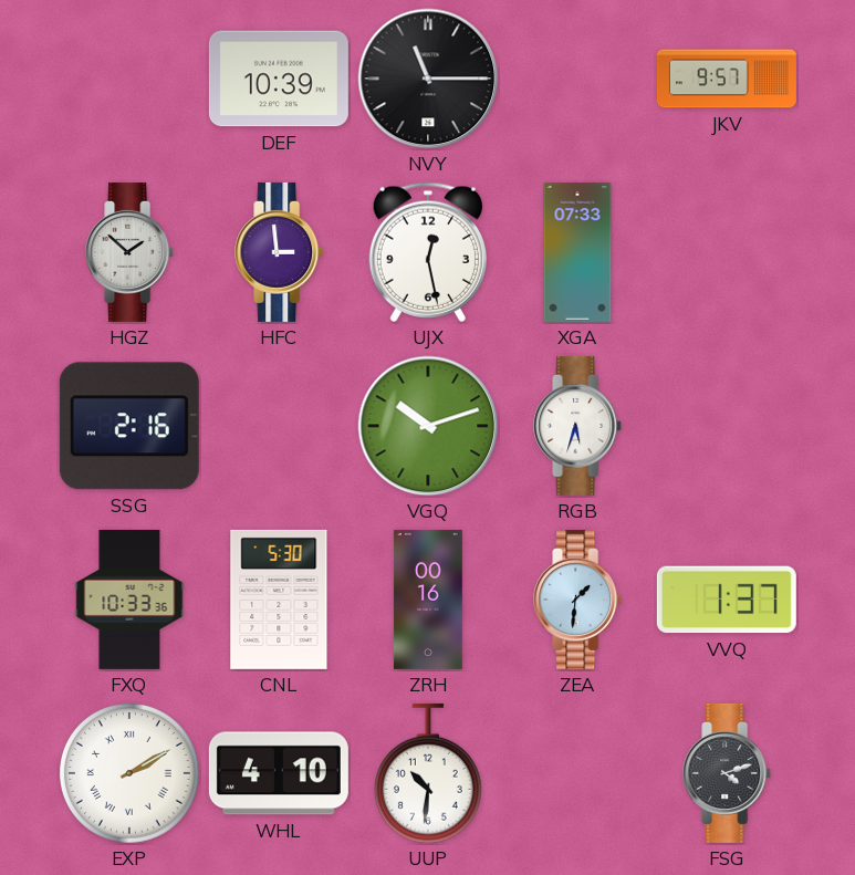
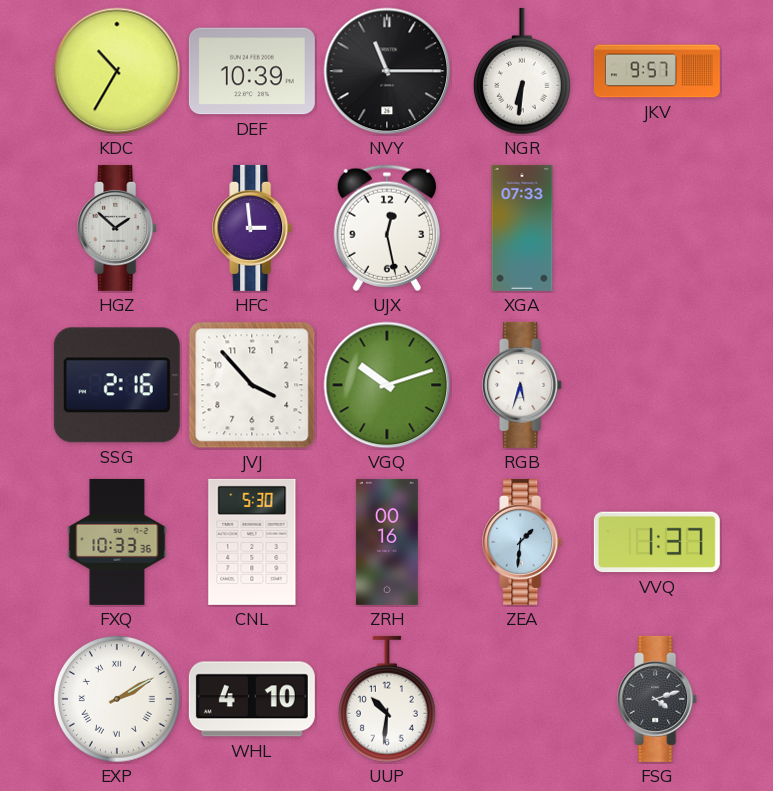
KDC: none -> 10:35
NGR: none -> 6:31
JVJ: none -> 3:53
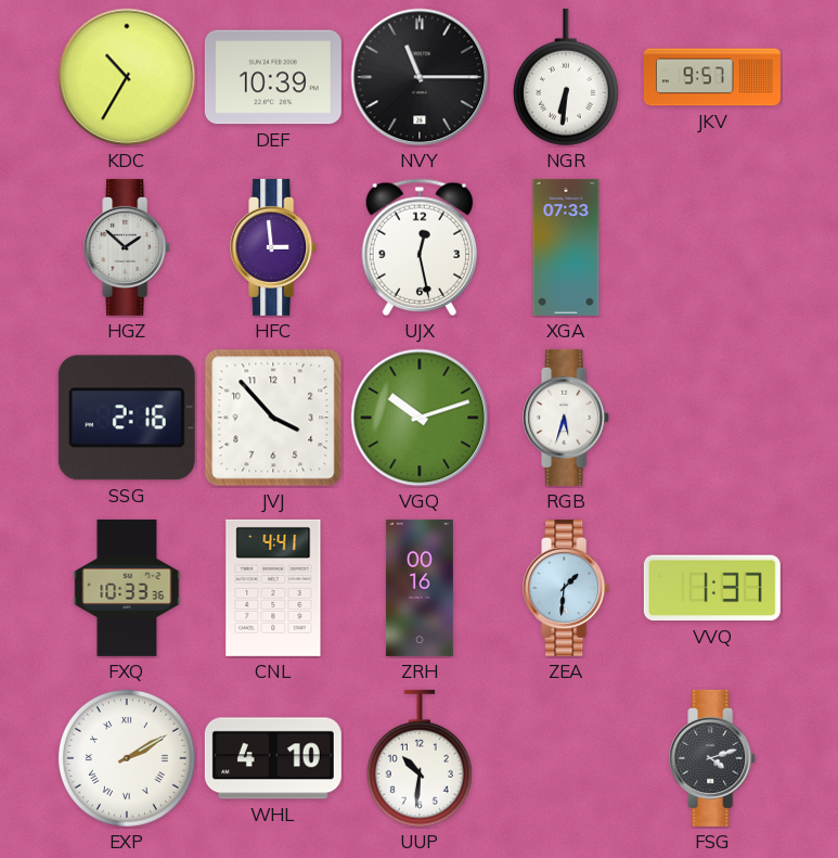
CNL: 5:30 -> 4:41
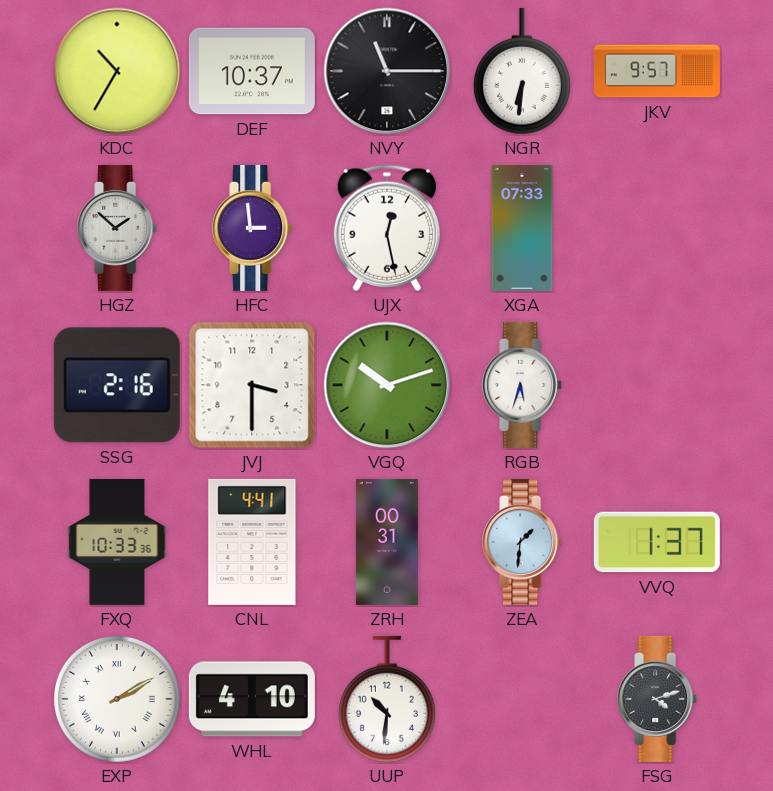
DEF: 10:39 -> 10:37
JVJ: 3:53 -> 3:30
ZRH: 00:16 -> 00:31
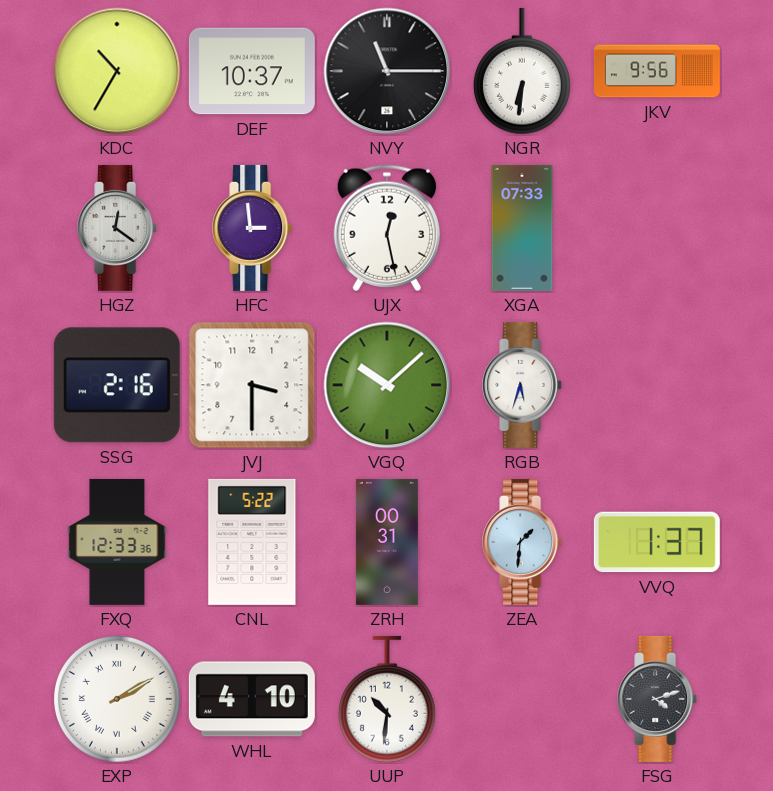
JKV: 9:57 -> 9:56
HGZ: 1:52 -> 12:21
VGQ: 10:12 -> 10:08
FXQ: 10:33 -> 12:33
CNL: 4:41 -> 5:22
